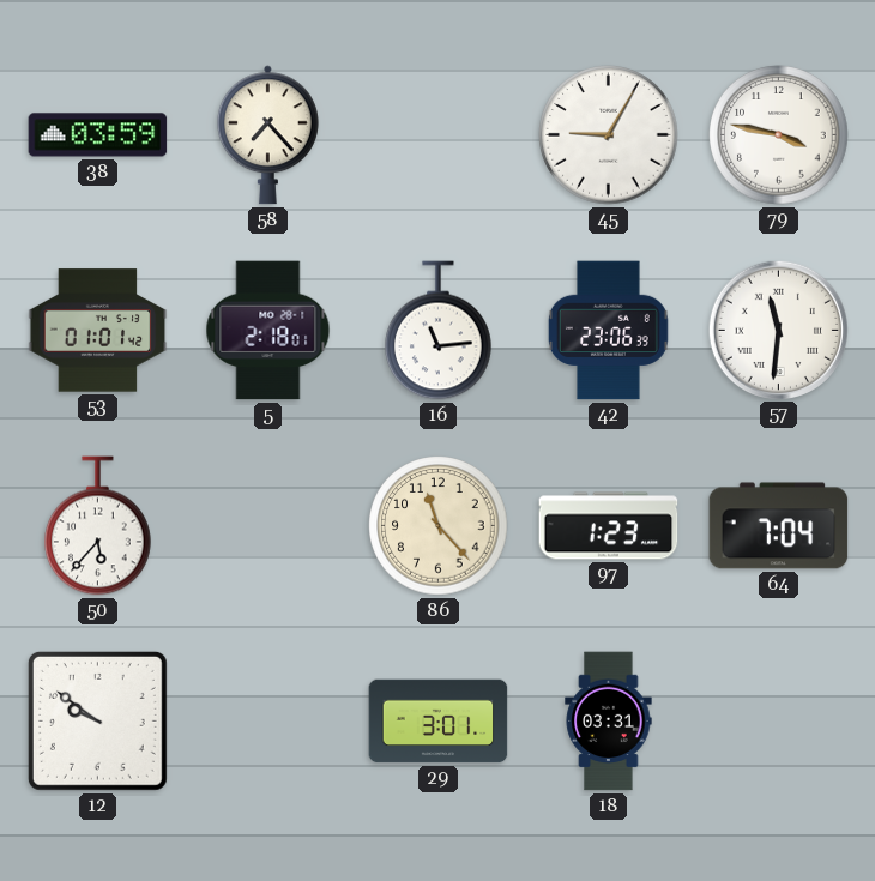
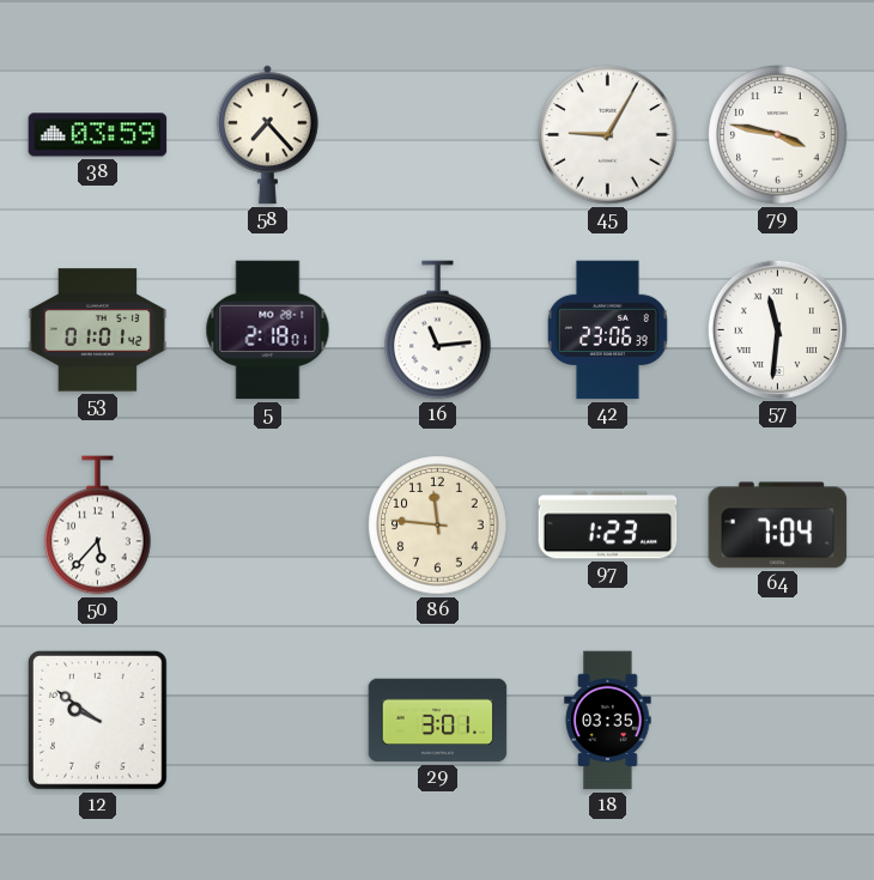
86: 11:23 -> 11:46
18: 03:31 -> 03:35
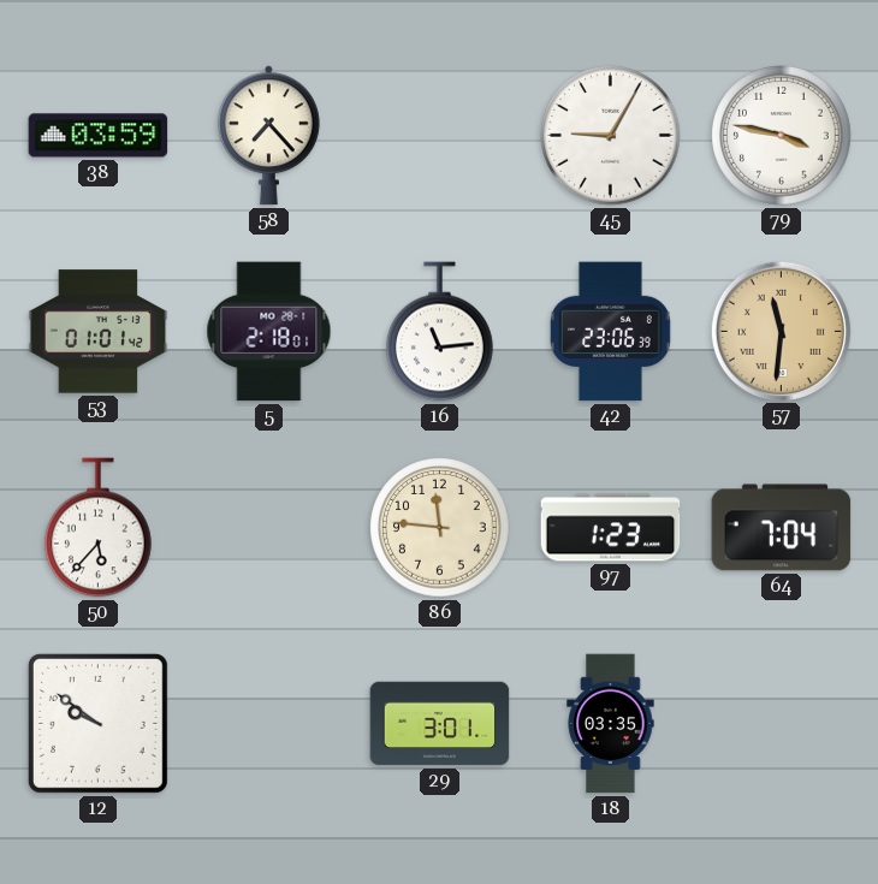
57 dial: white -> champagne
